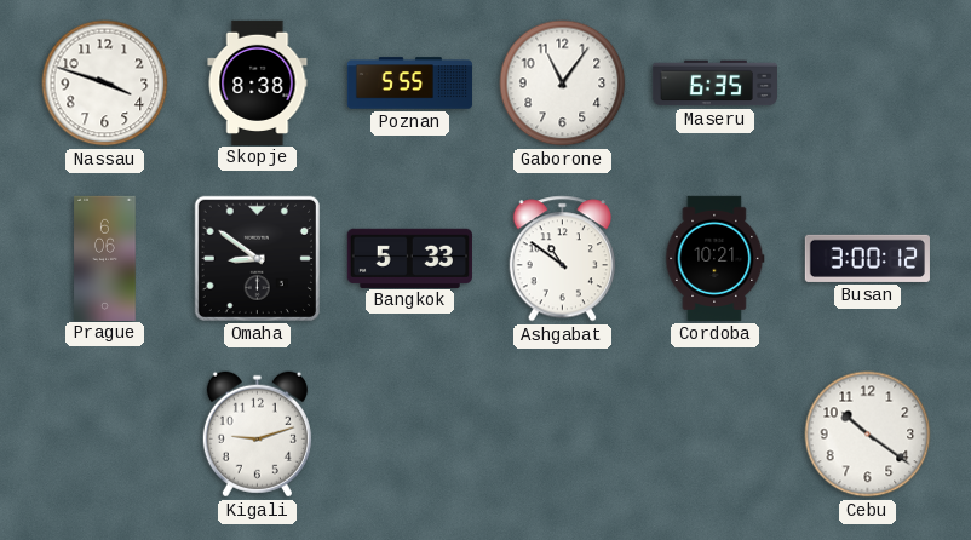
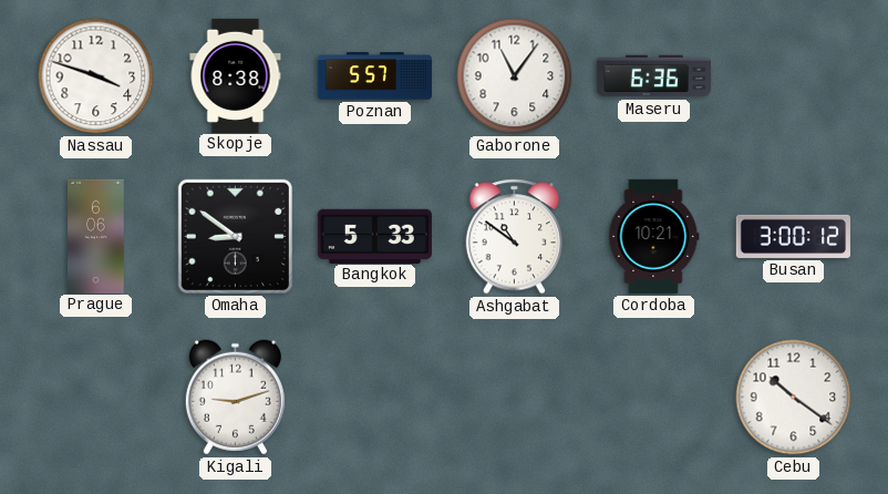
Poznan: 5:55 -> 5:57
Maseru: 6:35 -> 6:36
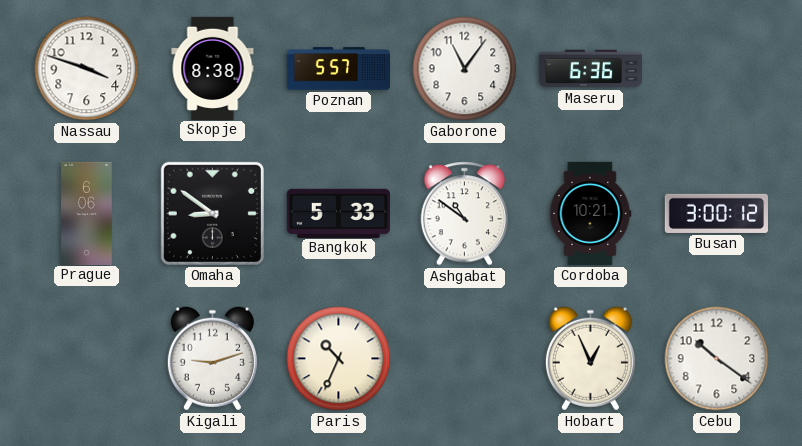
Paris: none -> 10:34
Hobart: none -> 12:56
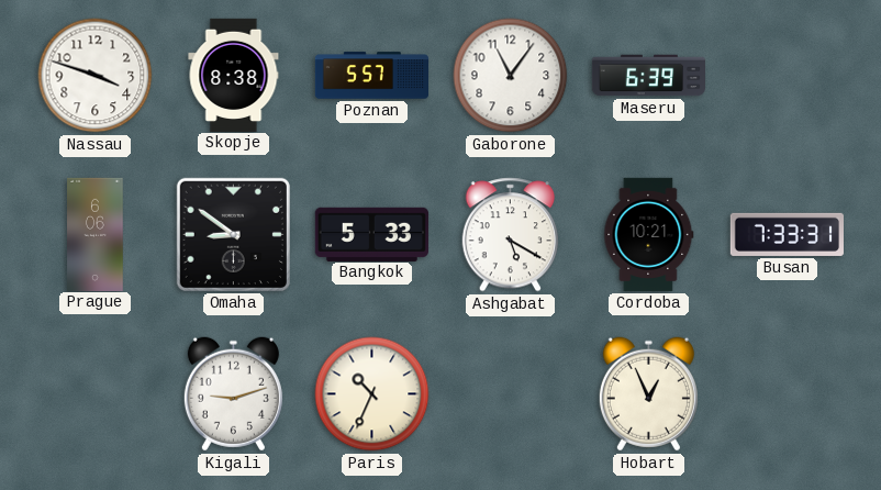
Maseru: 6:36 -> 6:39
Ashgabat: 10:51 -> 5:20
Busan: 3:00 -> 7:33
Cebu: 10:21 -> none
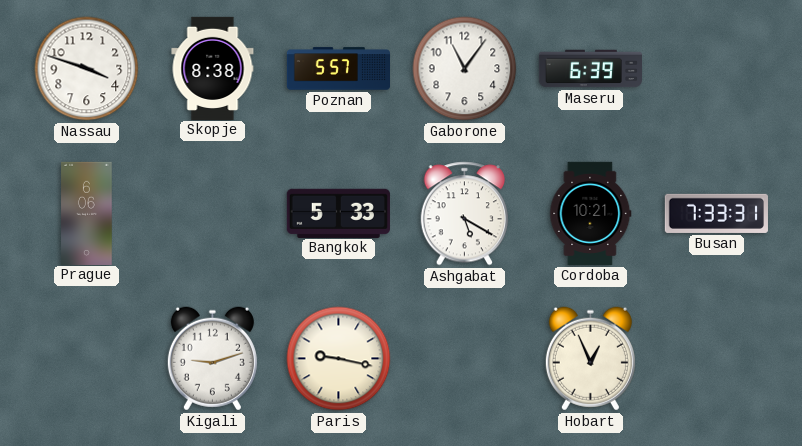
Omaha: 8:51 -> none
Paris: 10:34 -> 9:17
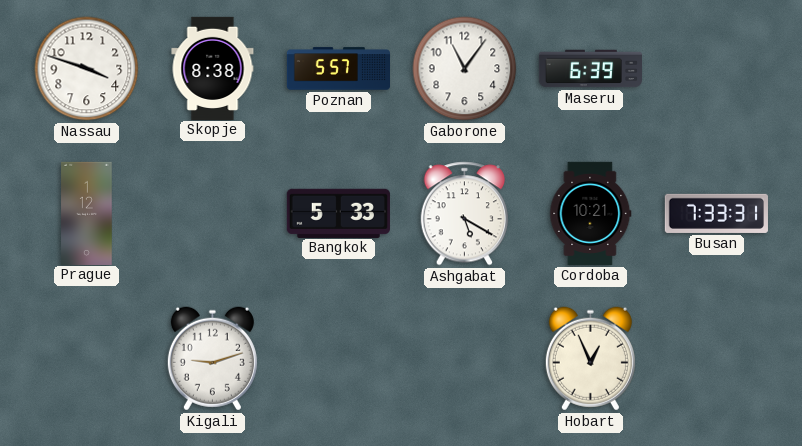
Prague: 6:06 -> 1:12
Paris: 9:17 -> none
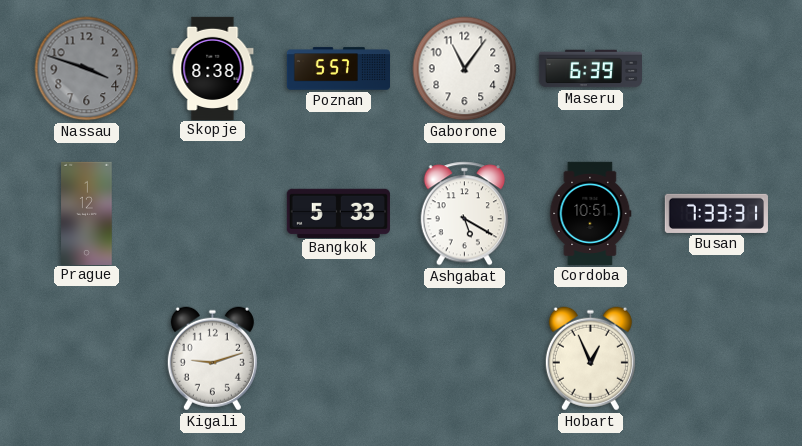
Nassau dial: white -> grey
Cordoba: 10:21 -> 10:51
